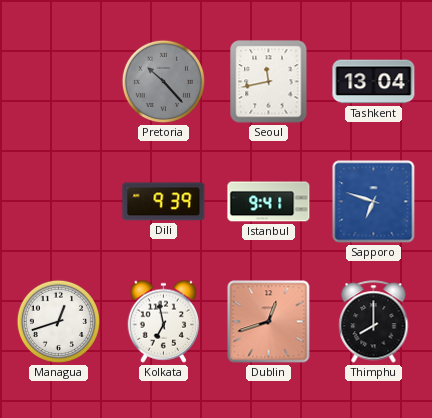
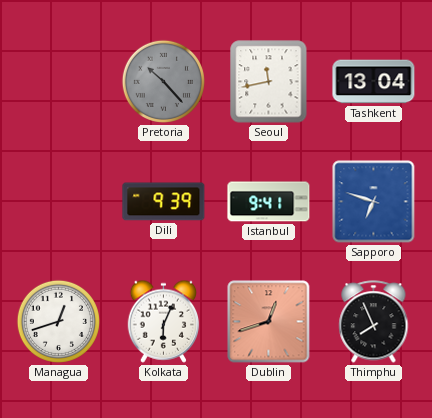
Kolkata: 6:58 -> 6:04
Thimphu: 8:00 -> 7:56
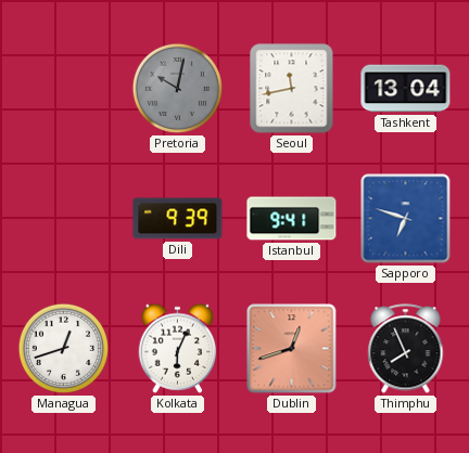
Pretoria: 10:23 -> 10:02
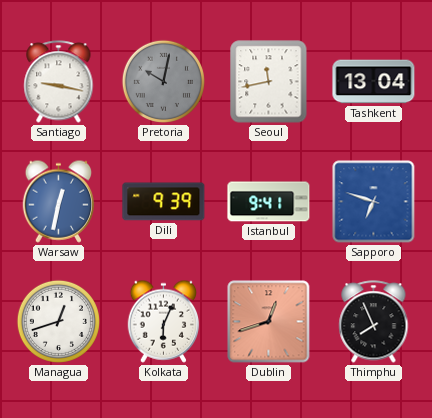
Santiago: none -> 9:17
Warsaw: none -> 12:32
